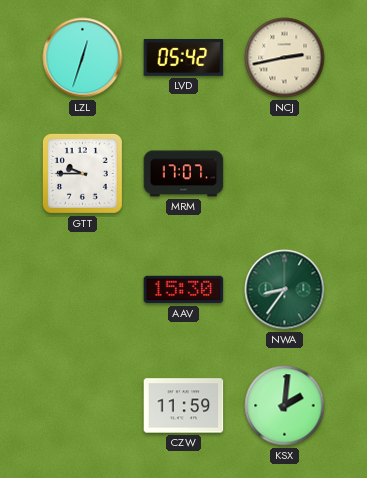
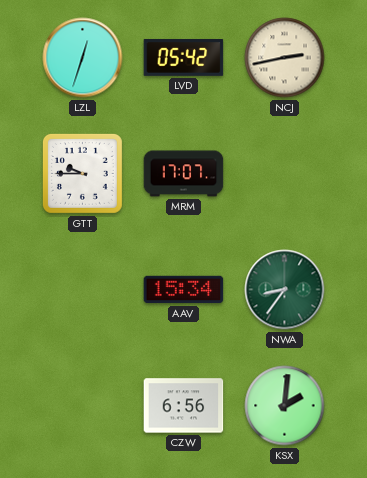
AAV: 15:30 -> 15:34
CZW: 11:59 -> 6:56
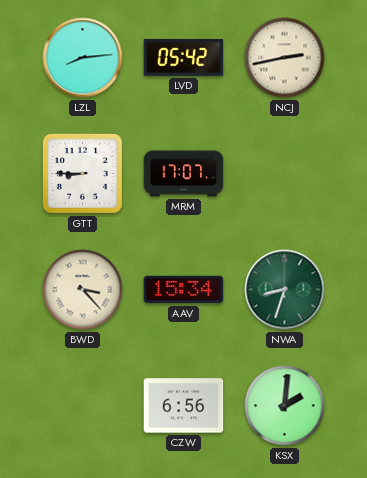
LZL: 12:33 -> 8:14
GTT: 9:45 -> 8:45
BWD: none -> 3:23
NWA: 8:36 -> 8:33
